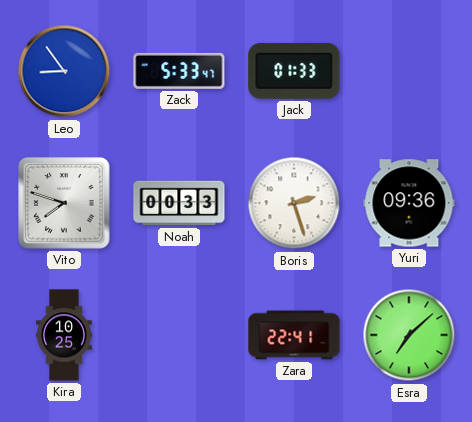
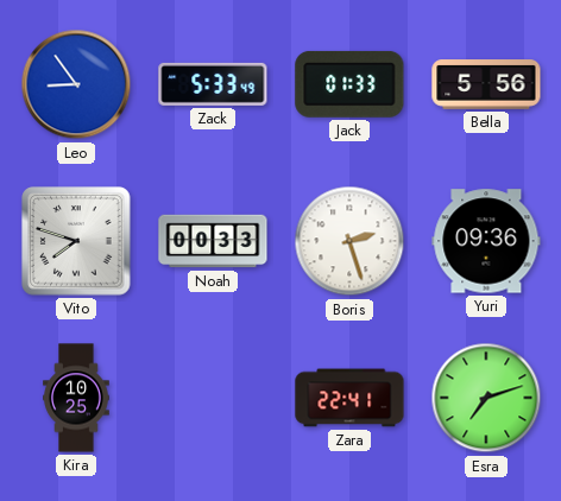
Zack: 5:33:47 -> 5:33:49
Bella: none -> 5:56
Esra: 7:08 -> 7:12
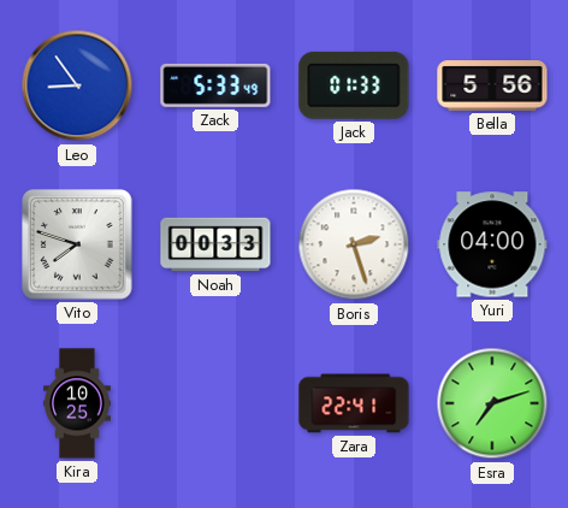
Yuri: 09:36 -> 04:00
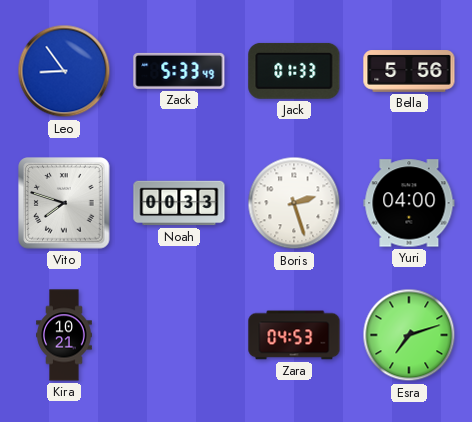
Kira: 10:25 -> 10:21
Zara: 22:41 -> 04:53
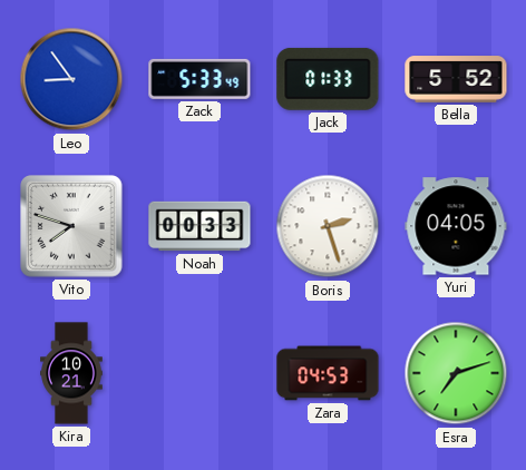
Bella: 5:56 -> 5:52
Yuri: 04:00 -> 04:05
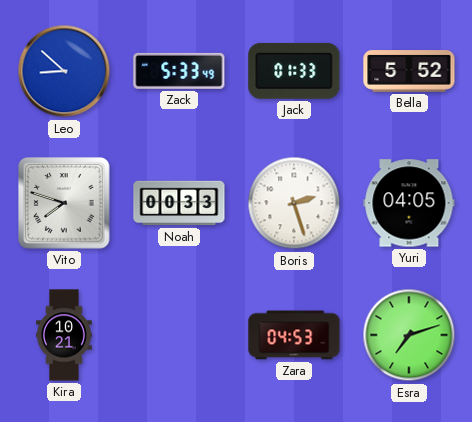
Leo: 8:54 -> 8:52
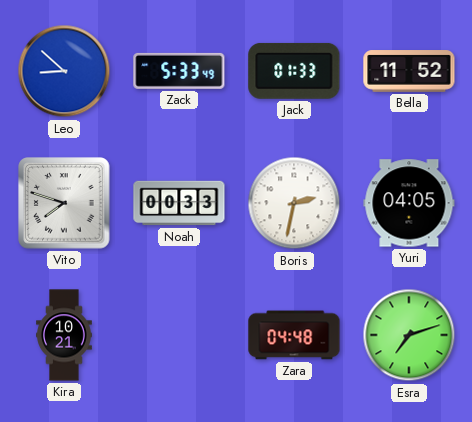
Bella: 5:52 -> 11:52
Boris: 2:27 -> 2:32
Zara: 04:53 -> 04:48
